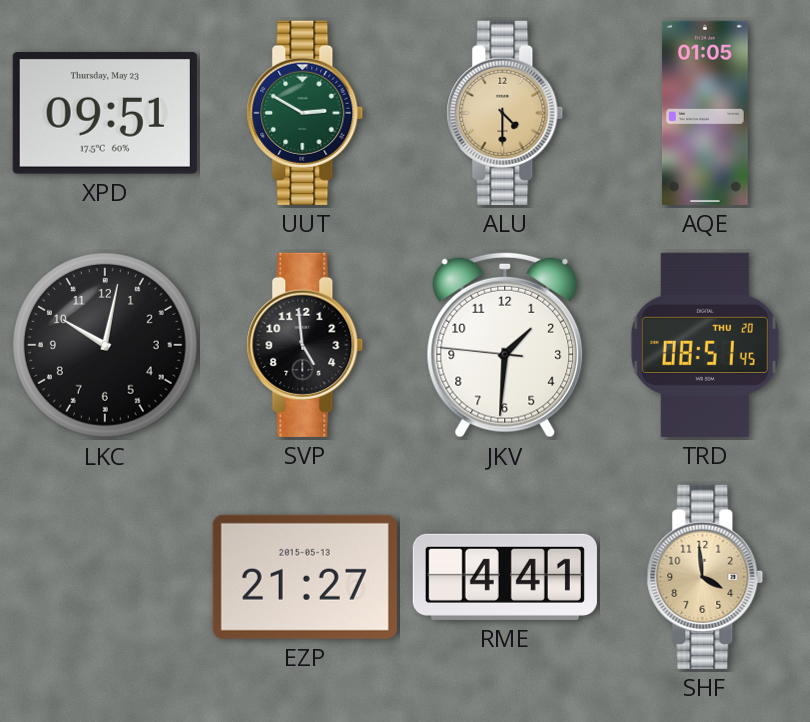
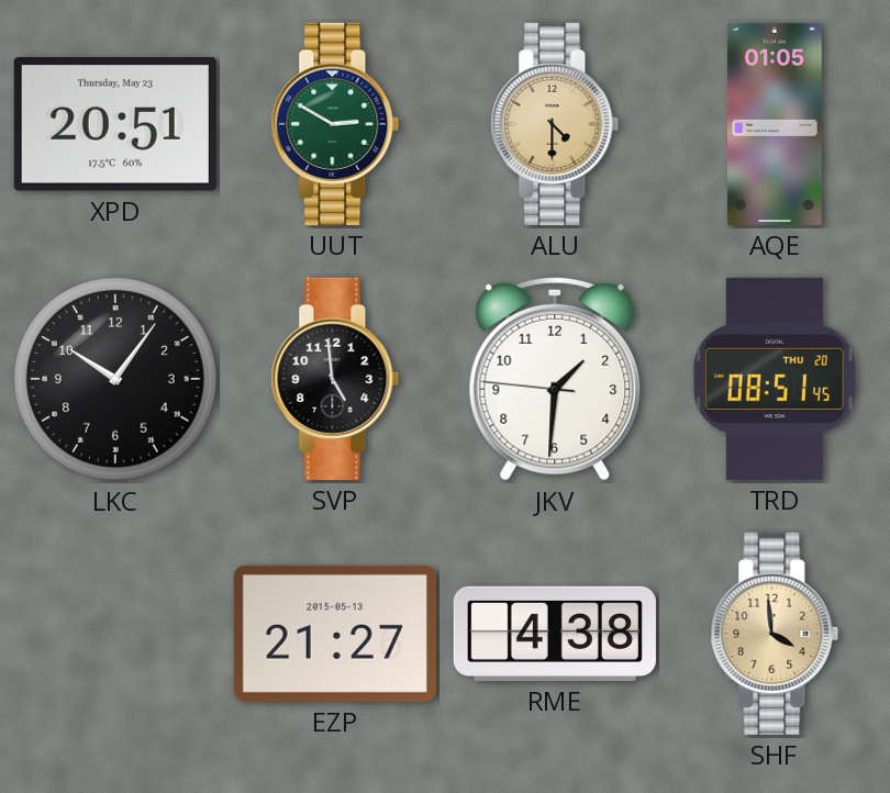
XPD: 09:51 -> 20:51
LKC: 10:02 -> 10:06
RME: 4:41 -> 4:38
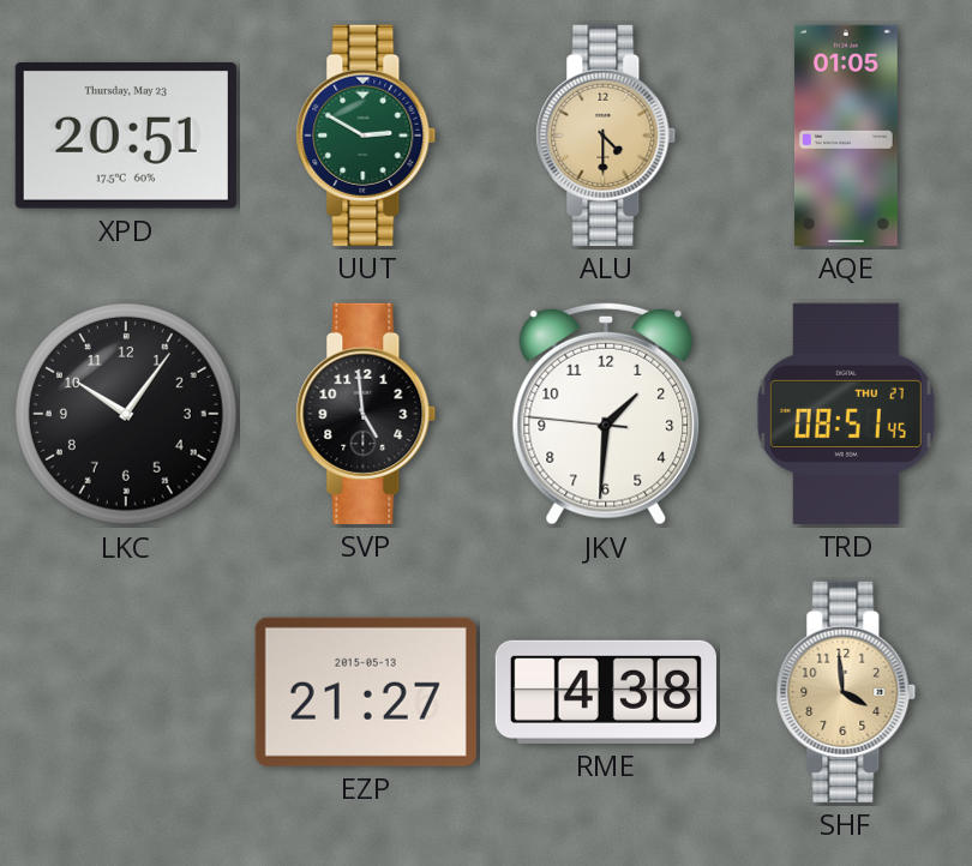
TRD date: THU 20 -> THU 27
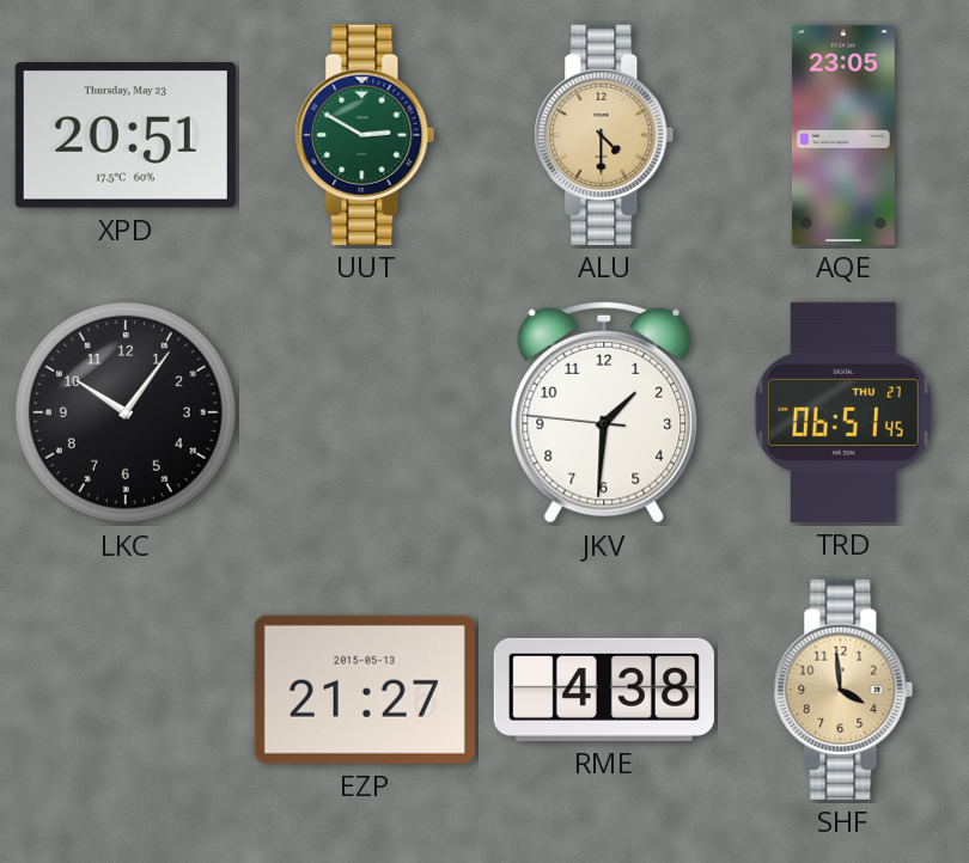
AQE: 01:05 -> 23:05
SVP: 4:59 -> none
TRD: 08:51 -> 06:51
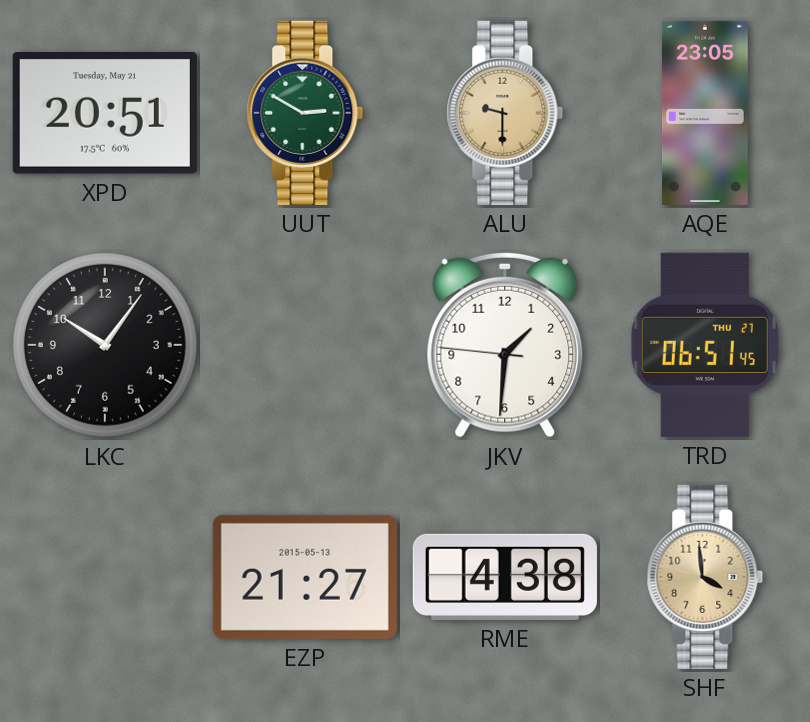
XPD date: Thursday, May 23 -> Tuesday, May 21
ALU: 4:30 -> 9:30
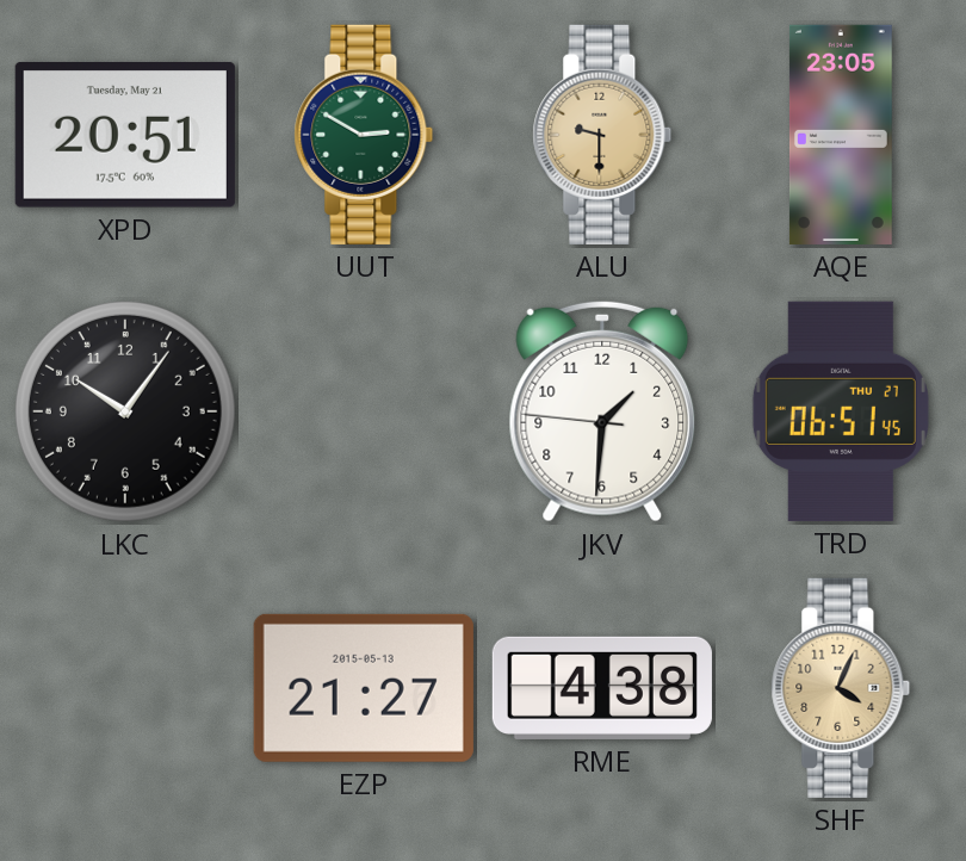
SHF: 3:59 -> 4:04
